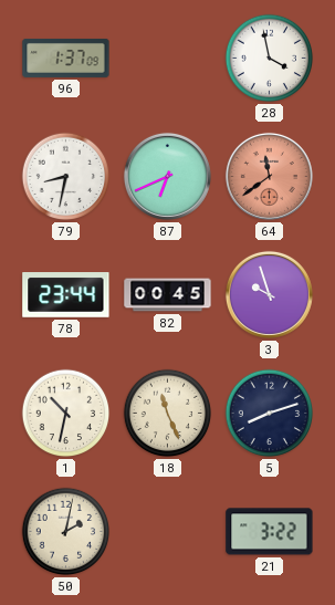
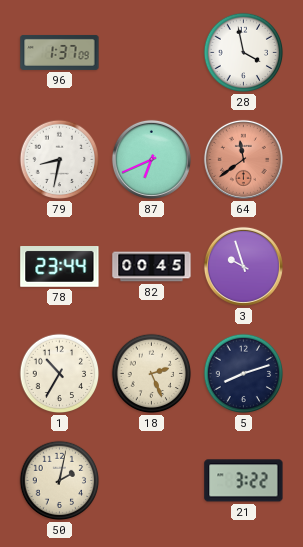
1: 10:32 -> 10:35
18: 11:26 -> 2:26
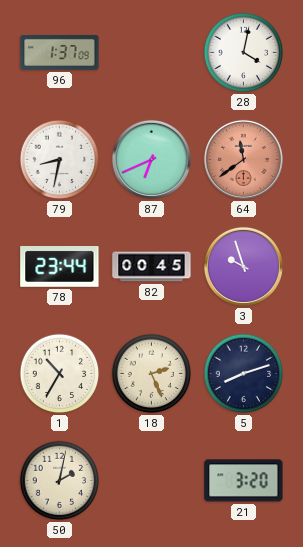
28: 3:58 -> 4:02
21: 3:22 -> 3:20
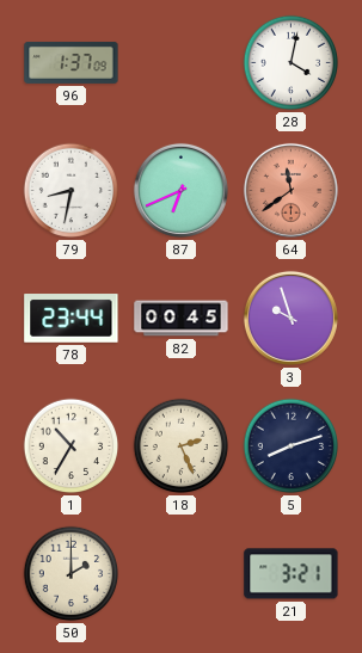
50: 2:02 -> 2:00
21: 3:20 -> 3:21
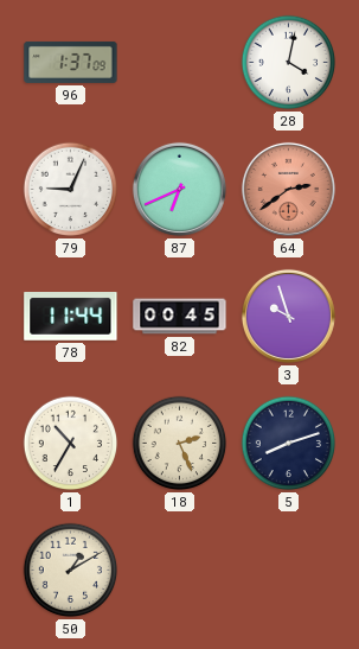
79: 8:32 -> 9:04
64: 11:39 -> 2:39
78: 23:44 -> 11:44
50: 2:00 -> 1:10
21: 3:21 -> none
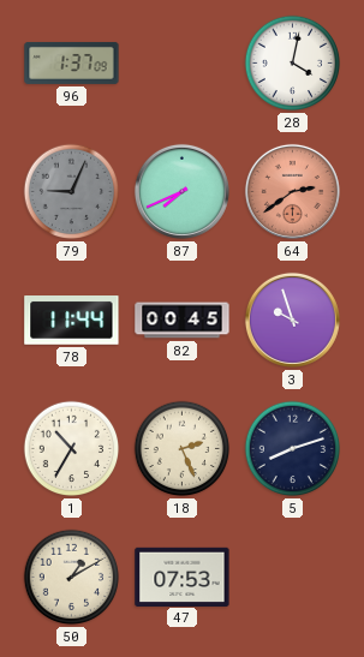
79 dial: white -> grey
87: 6:41 -> 7:41
47: none -> 07:53
